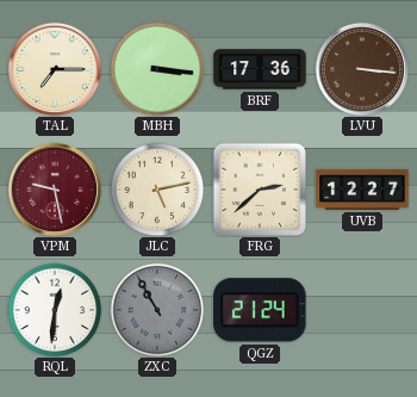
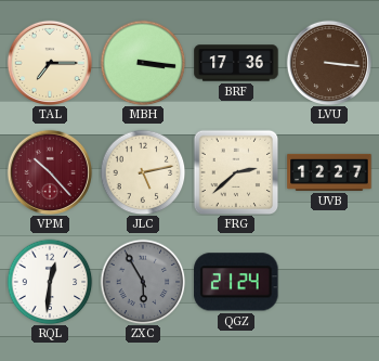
VPM: 9:28 -> 10:23
ZXC: 10:55 -> 5:55
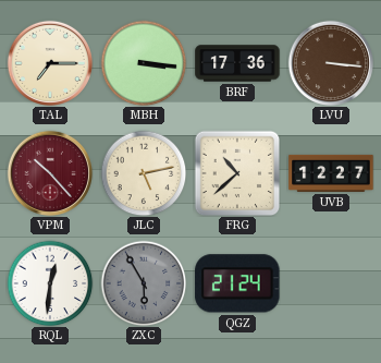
FRG: 2:38 -> 10:38
